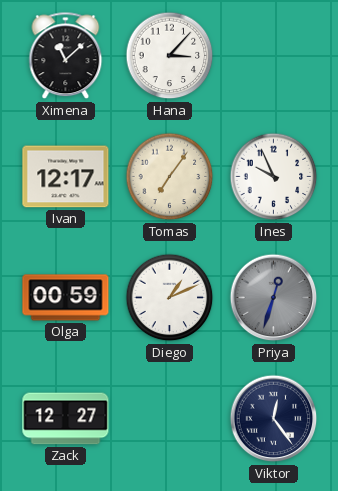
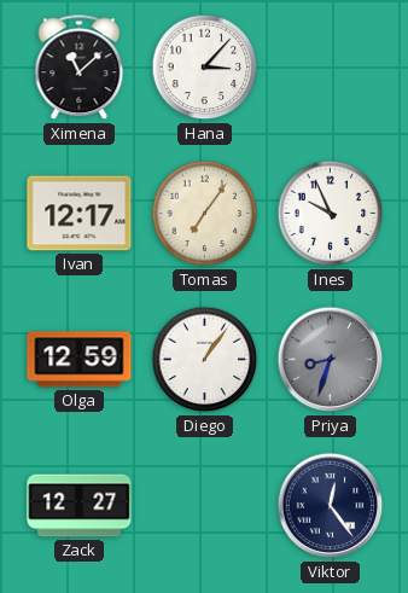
Olga: 00:59 -> 12:59
Diego: 1:11 -> 1:06
Priya: 12:33 -> 8:33
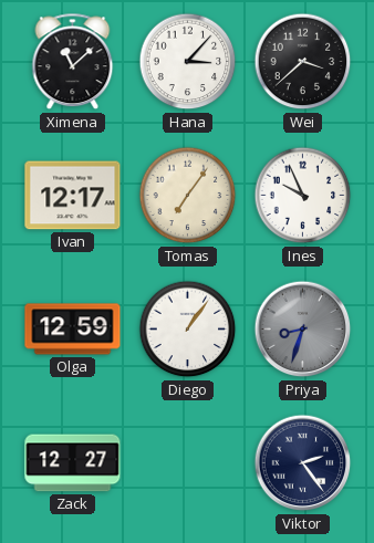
Wei: none -> 3:38
Viktor: 12:24 -> 2:24
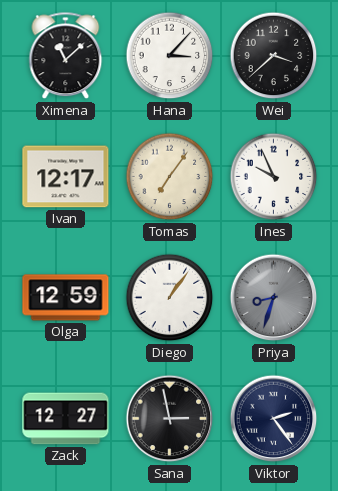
Sana: none -> 2:58
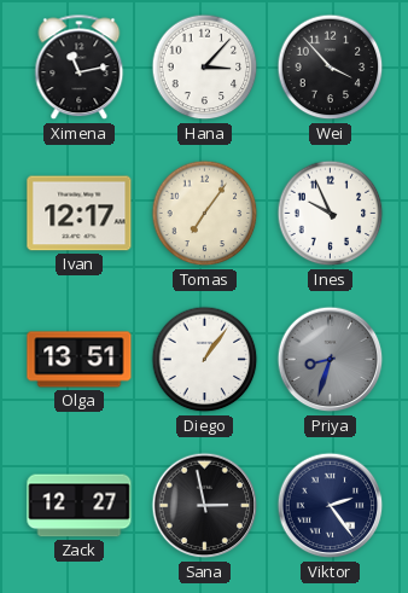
Ximena: 11:08 -> 11:13
Wei: 3:38 -> 3:53
Olga: 12:59 -> 13:51
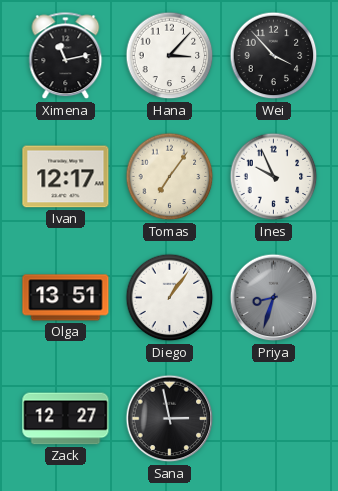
Viktor: 2:24 -> none
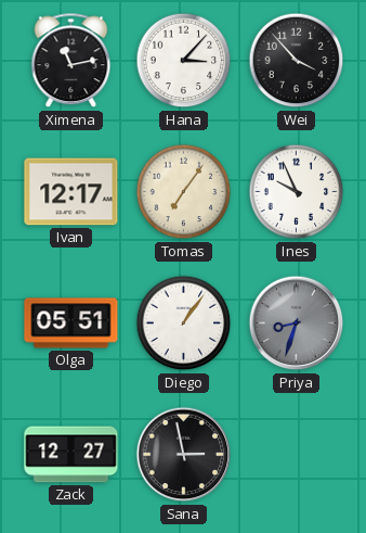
Olga: 13:51 -> 05:51
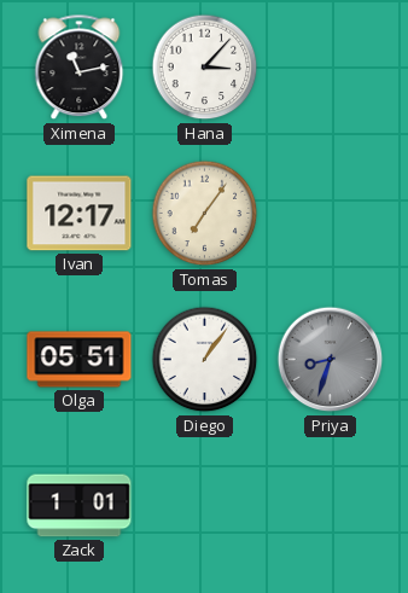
Wei: 3:53 -> none
Ines: 9:56 -> none
Zack: 12:27 -> 1:01
Sana: 2:58 -> none
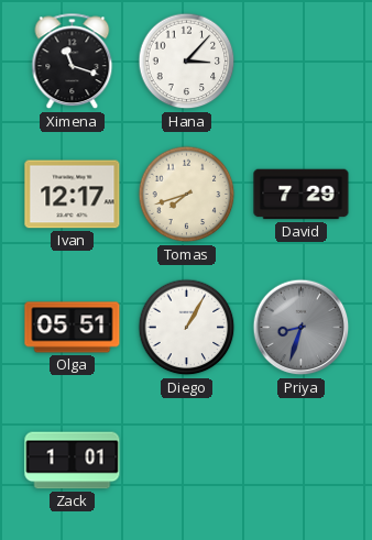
Ximena: 11:13 -> 11:18
Tomas: 7:06 -> 7:42
David: none -> 7:29
Diego: 1:06 -> 1:05
